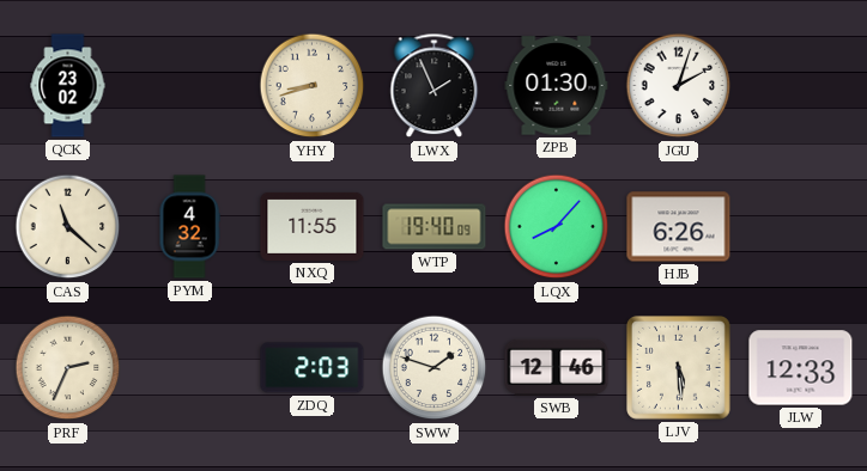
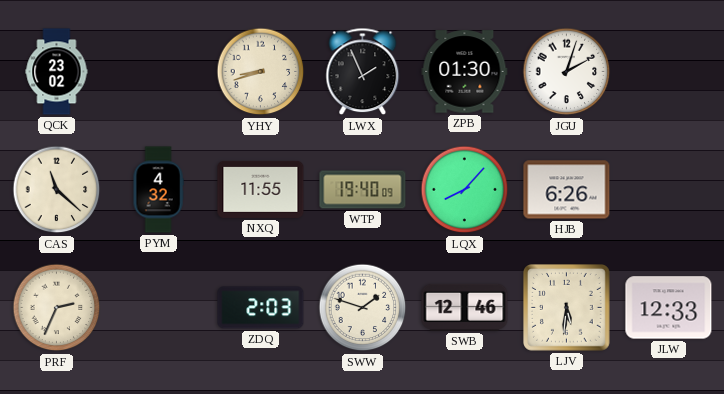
LJV: 5:29 -> 5:31
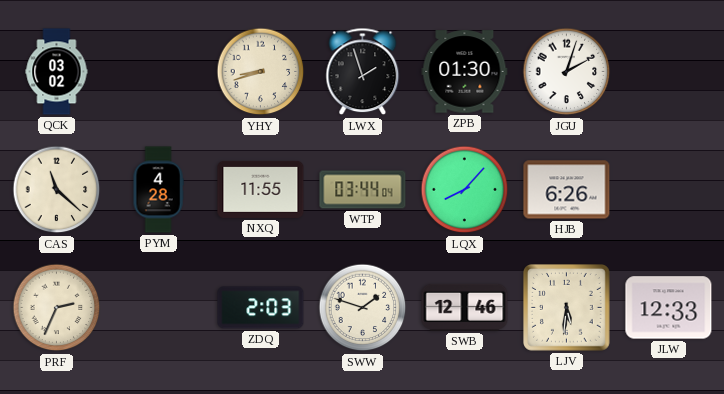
QCK: 23:02 -> 03:02
LWX: 1:56 -> 1:57
PYM: 4:32 -> 4:28
WTP: 19:40 -> 03:44
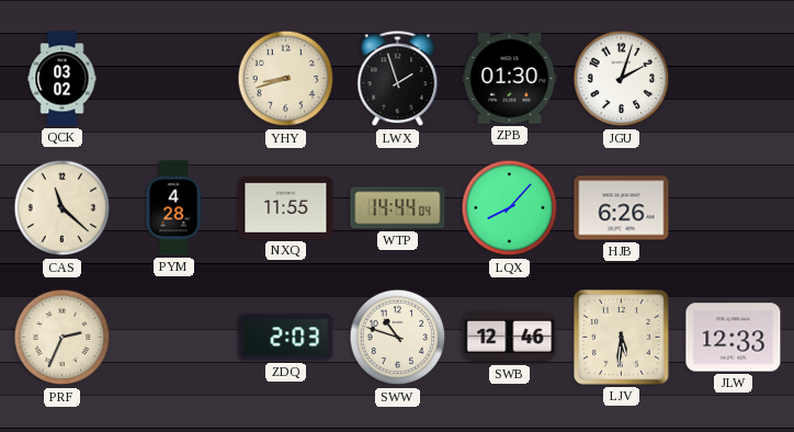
WTP: 03:44 -> 14:44
SWW: 1:48 -> 10:48
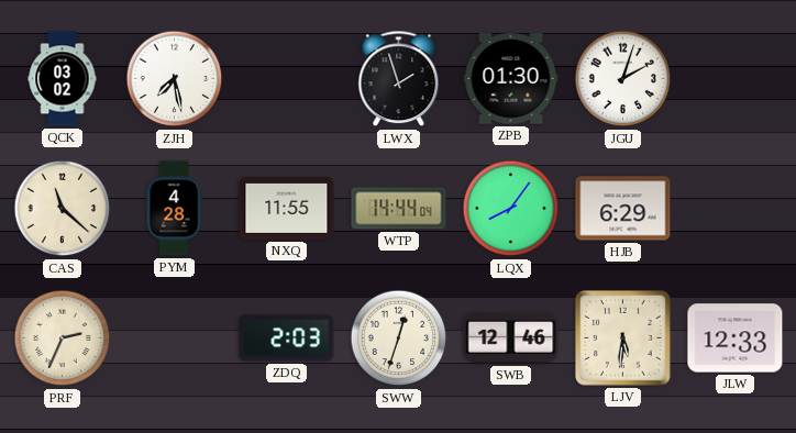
ZJH: none -> 7:28
YHY: 8:42 -> none
LQX: 8:07 -> 8:06
HJB: 6:26 -> 6:29
SWW: 10:48 -> 12:33
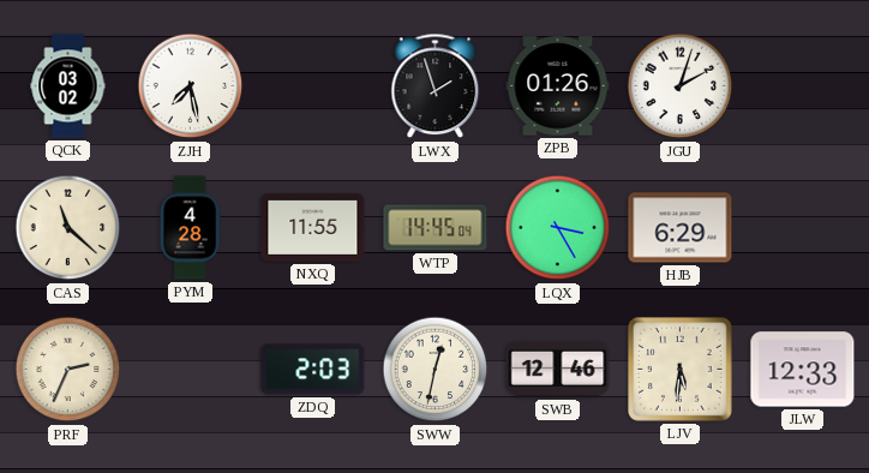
ZPB: 01:30 -> 01:26
WTP: 14:44 -> 14:45
LQX: 8:06 -> 3:25
SWW: 12:33 -> 12:32
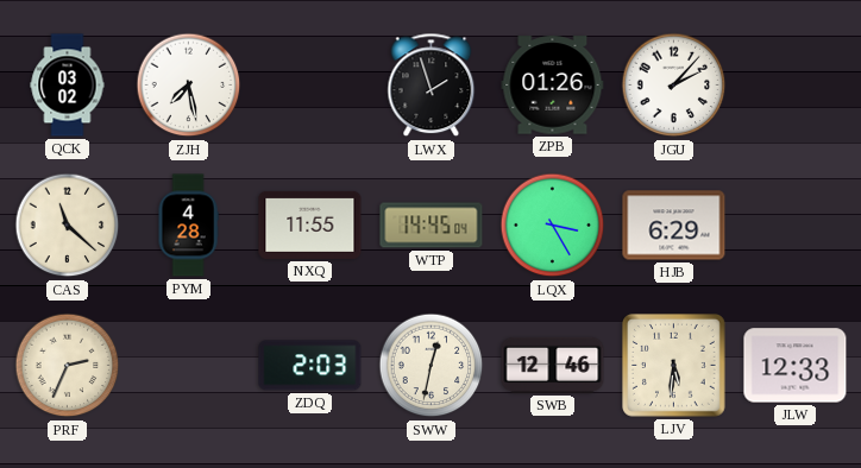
JGU: 2:03 -> 2:07
